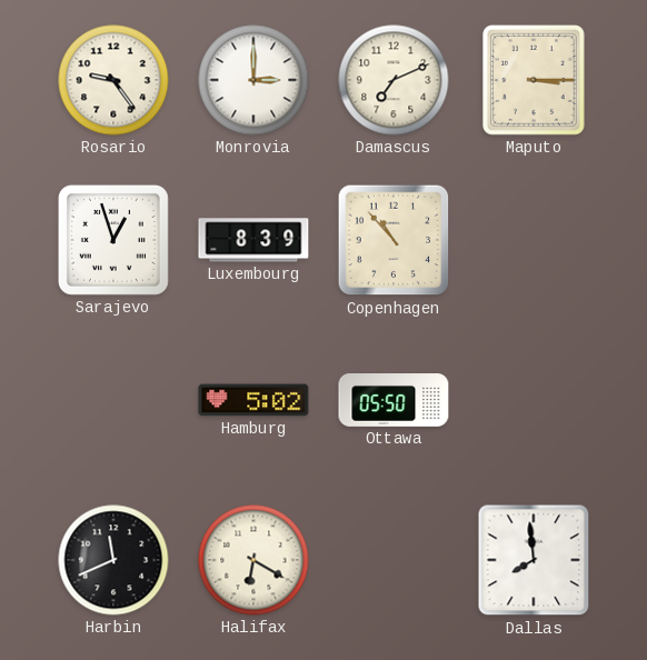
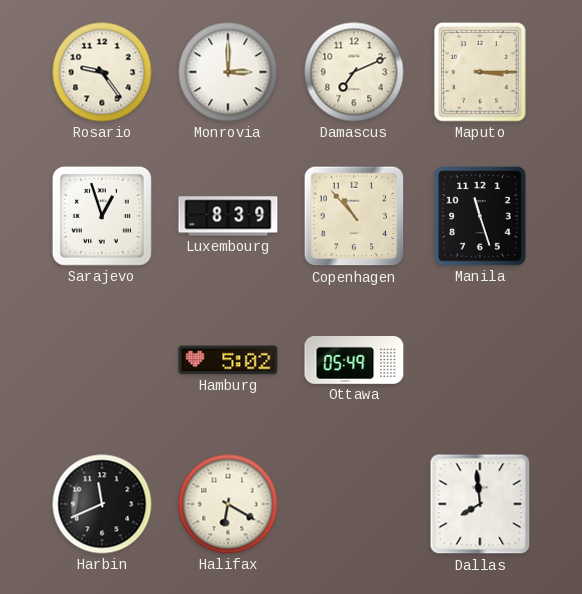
Manila: none -> 11:27
Ottawa: 05:50 -> 05:49
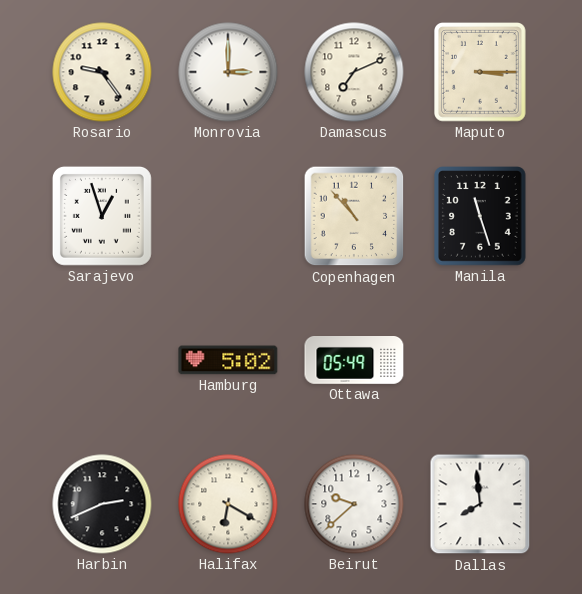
Luxembourg: 8:39 -> none
Harbin: 11:41 -> 2:41
Beirut: none -> 9:38
